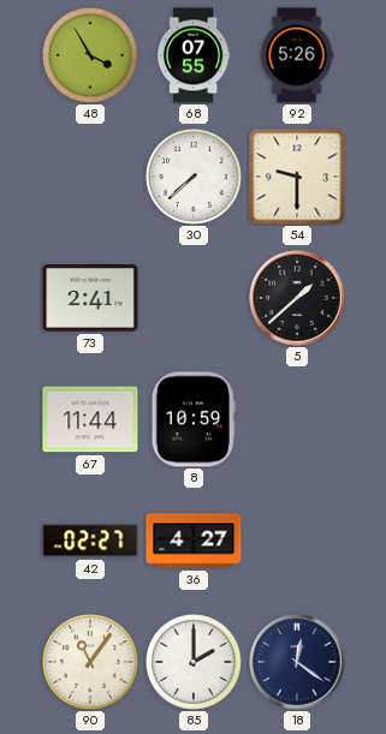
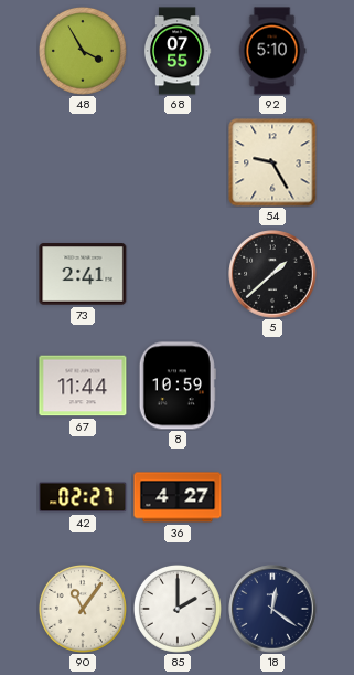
92: 5:26 -> 5:10
30: 7:38 -> none
54: 9:30 -> 9:25
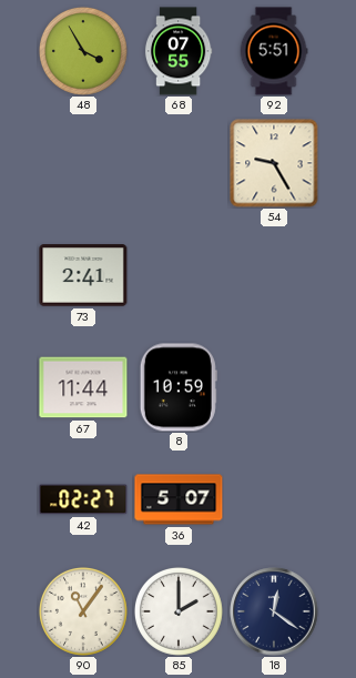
92: 5:10 -> 5:51
5: 1:38 -> none
36: 4:27 -> 5:07
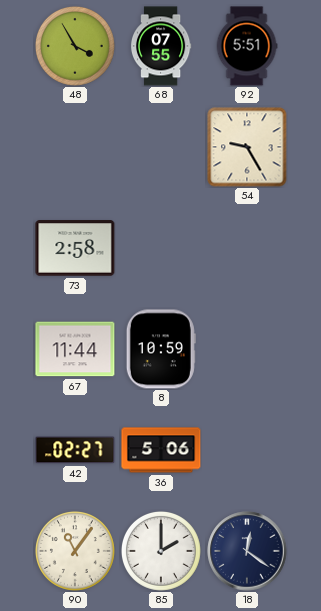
73: 2:41 -> 2:58
36: 5:07 -> 5:06
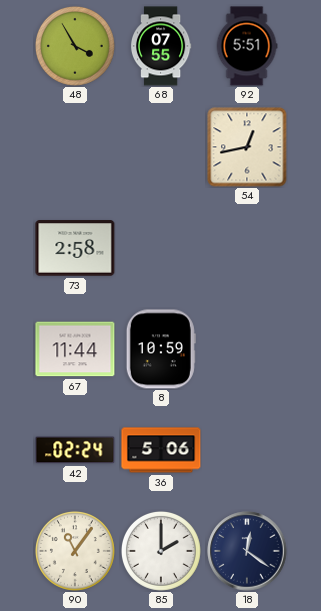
54: 9:25 -> 12:43
42: 02:27 -> 02:24
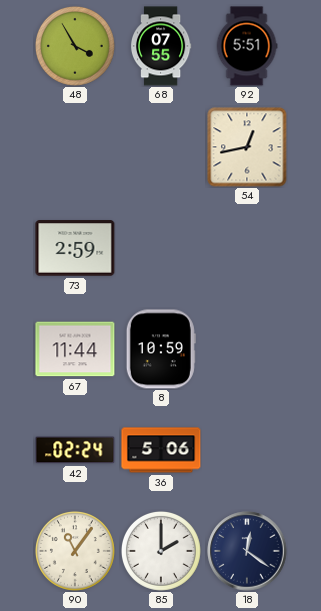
73: 2:58 -> 2:59
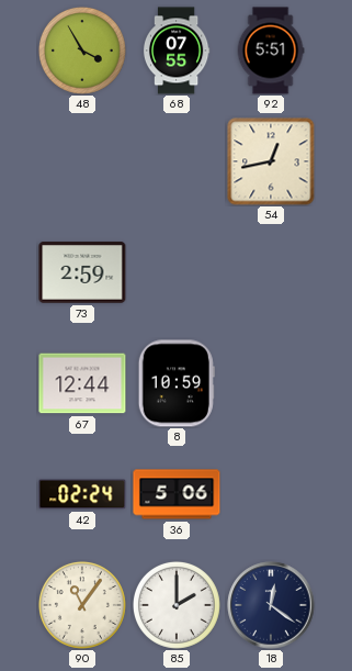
67: 11:44 -> 12:44
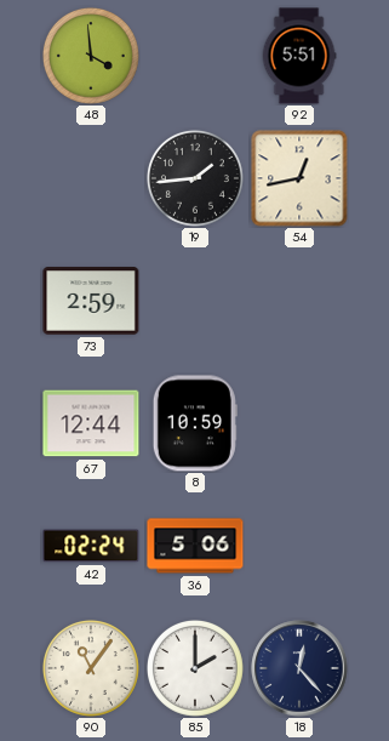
48: 3:55 -> 3:59
68: 07:55 -> none
19: none -> 1:44
18: 12:21 -> 12:23
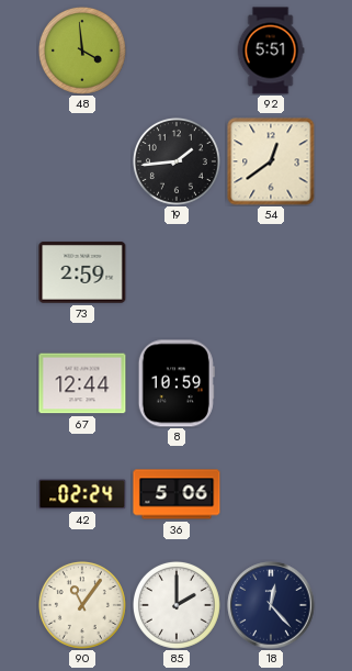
54: 12:43 -> 12:39
